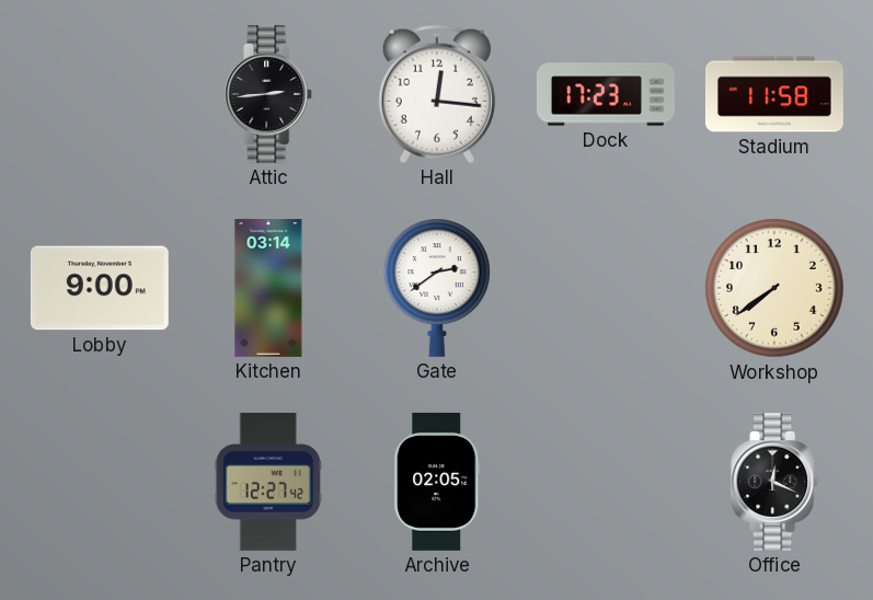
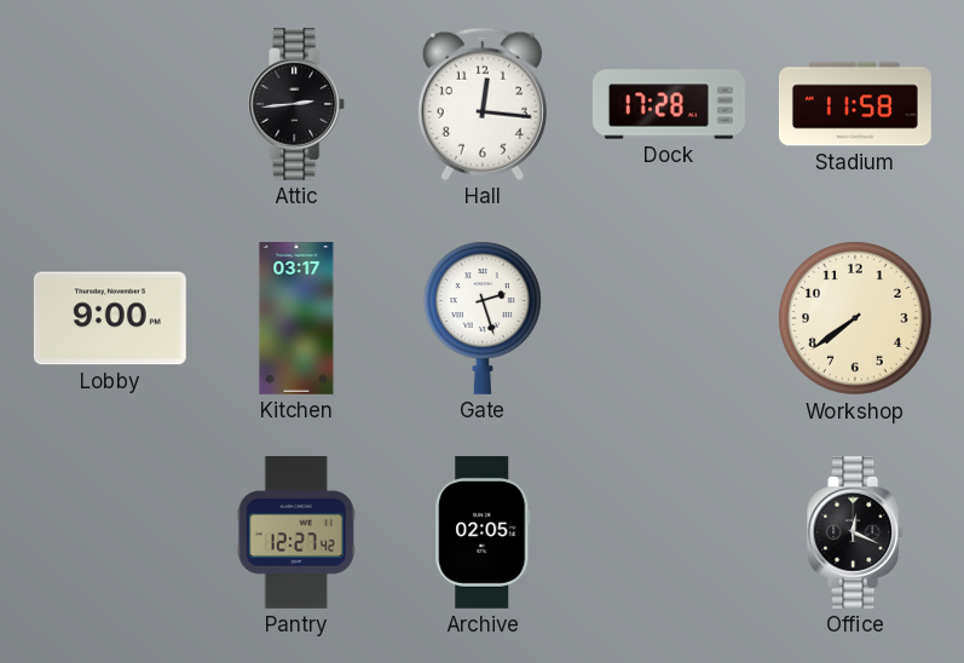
Dock: 17:23 -> 17:28
Kitchen: 03:14 -> 03:17
Gate: 2:39 -> 2:27
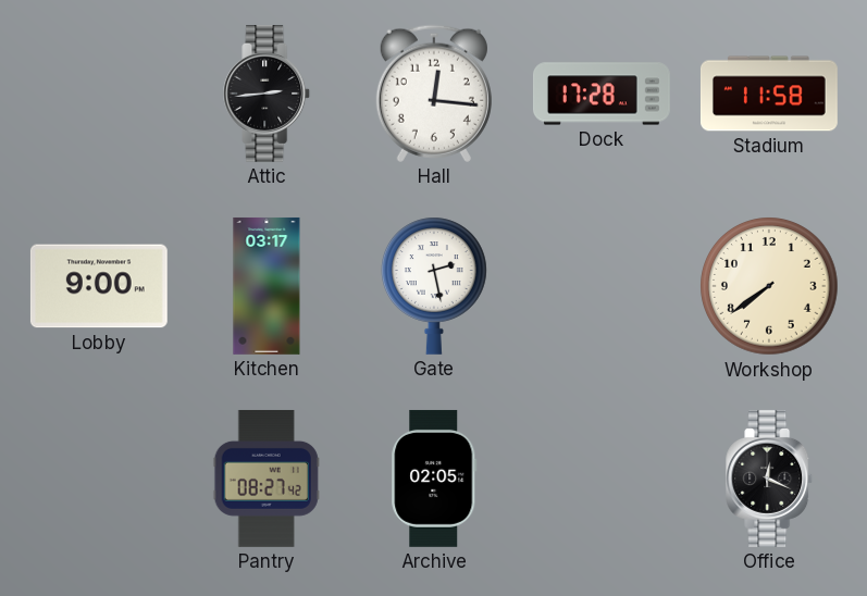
Gate: 2:27 -> 2:28
Pantry: 12:27 -> 08:27
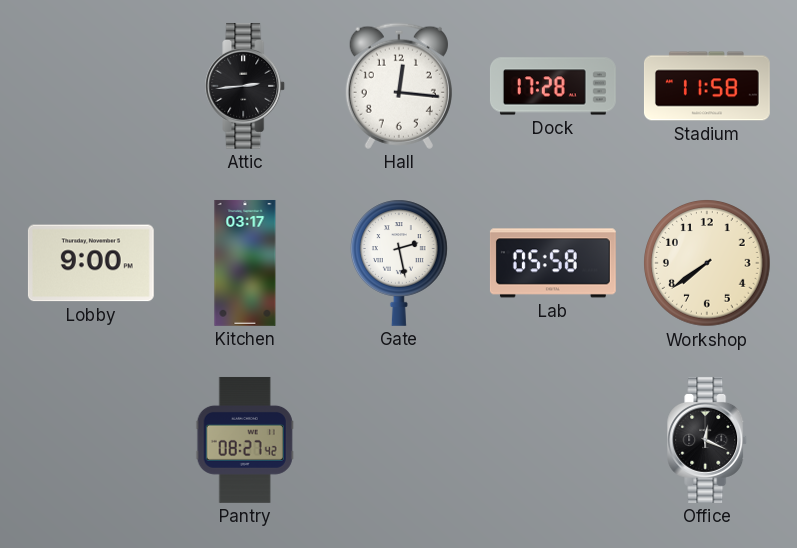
Lab: none -> 05:58
Archive: 02:05 -> none
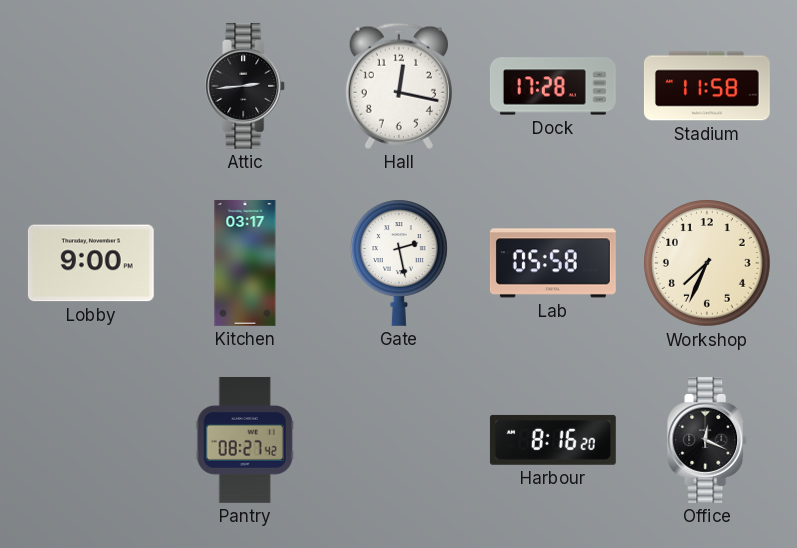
Hall: 12:16 -> 12:17
Workshop: 7:39 -> 7:34
Harbour: none -> 8:16
